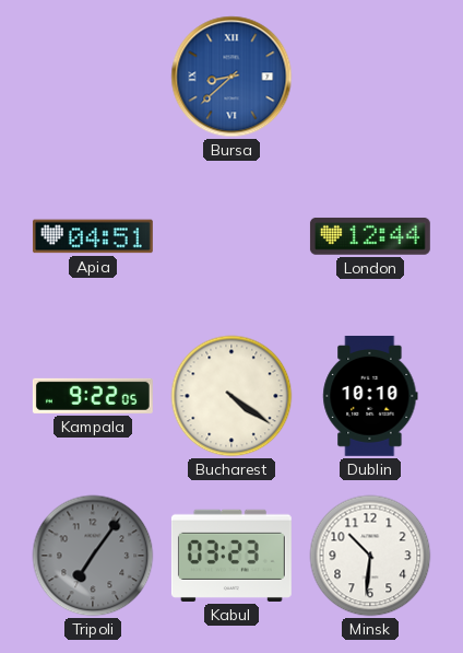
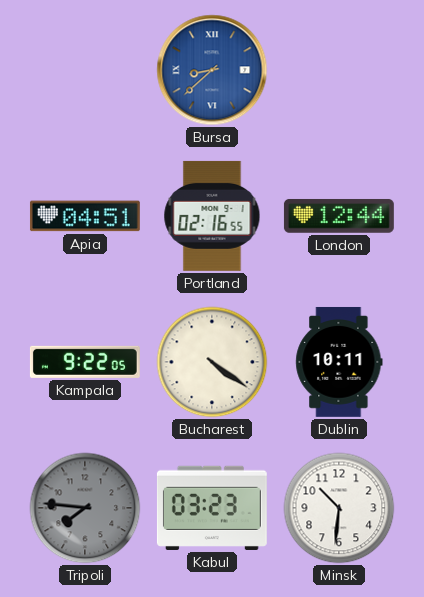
Portland: none -> 02:16
Dublin: 10:10 -> 10:11
Tripoli: 7:06 -> 7:46
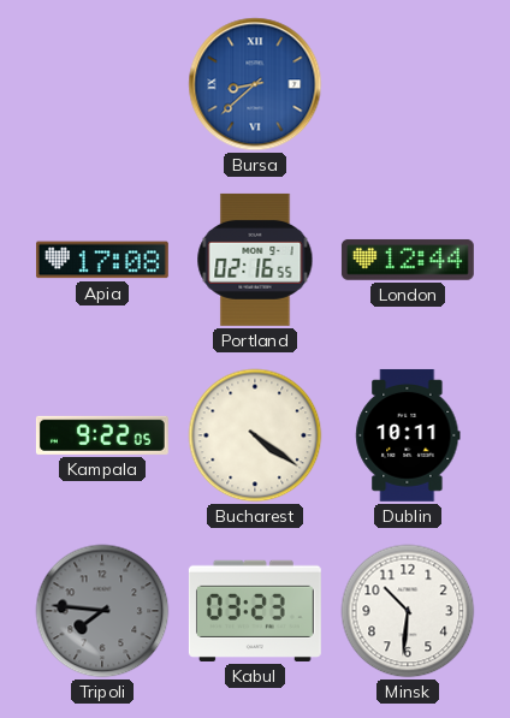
Apia: 04:51 -> 17:08
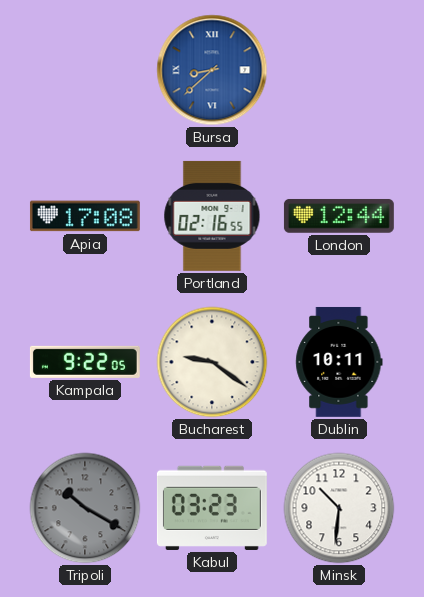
Bucharest: 4:21 -> 9:21
Tripoli: 7:46 -> 10:20
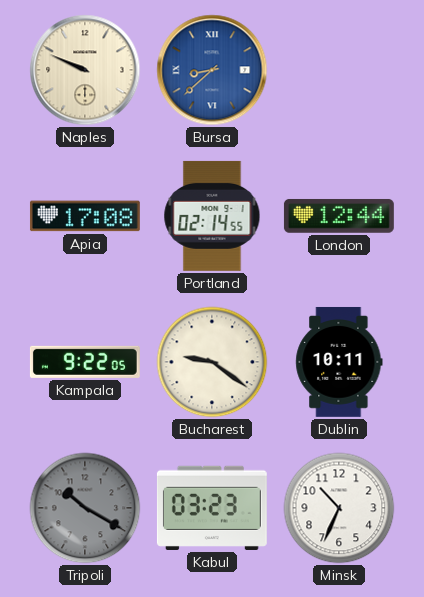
Naples: none -> 9:49
Portland: 02:16 -> 02:14
Minsk: 10:31 -> 10:34
